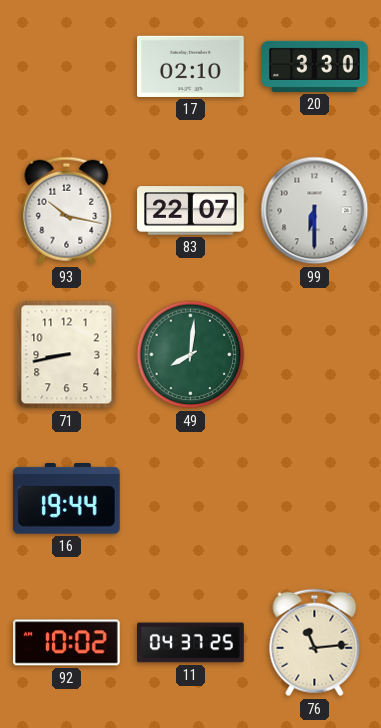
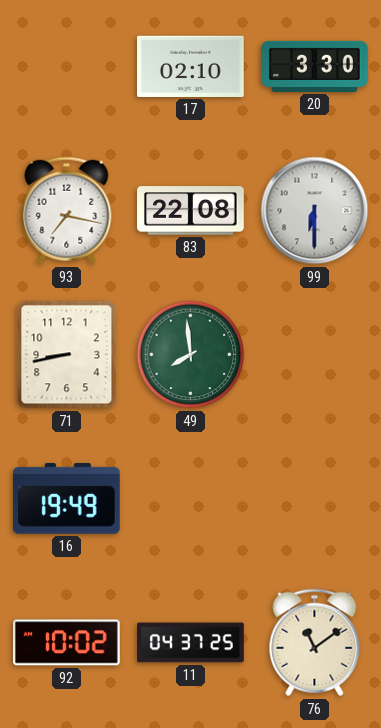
93: 10:17 -> 7:17
83: 22:07 -> 22:08
49: 8:01 -> 7:59
16: 19:44 -> 19:49
76: 11:14 -> 11:09
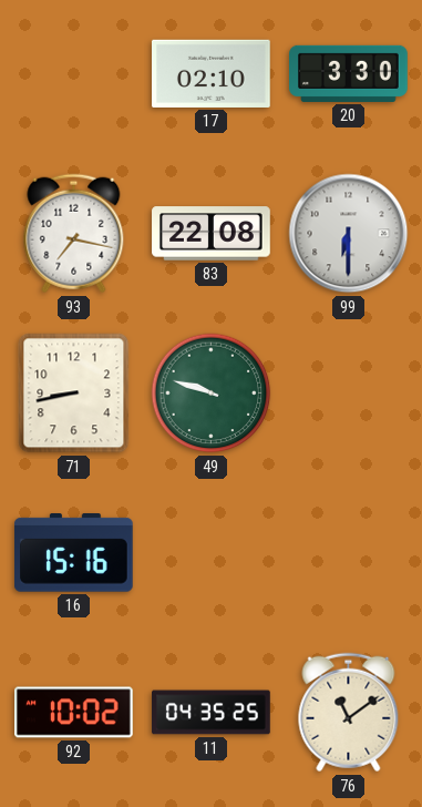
49: 7:59 -> 9:48
16: 19:49 -> 15:16
11: 04:37 -> 04:35
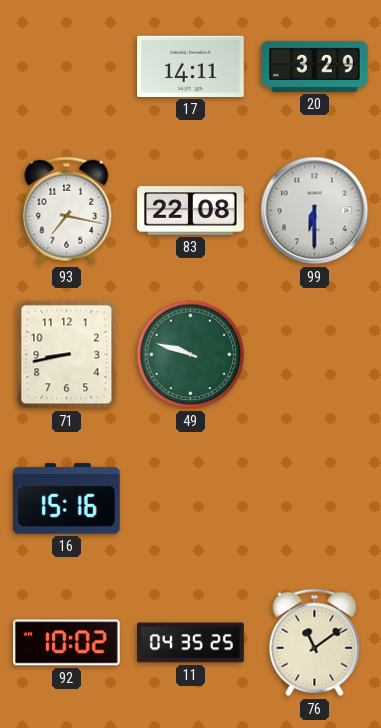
17: 02:10 -> 14:11
20: 3:30 -> 3:29
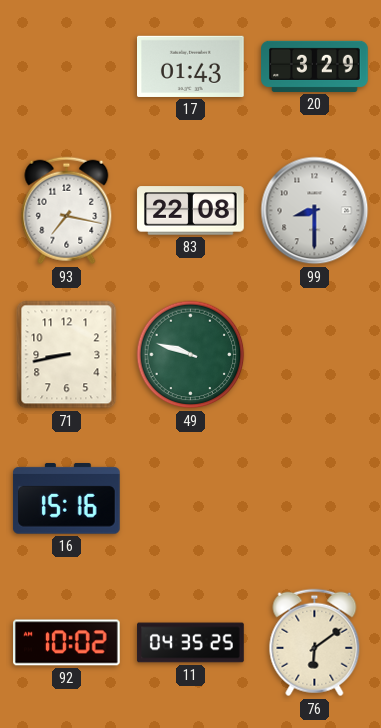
17: 14:11 -> 01:43
99: 6:30 -> 8:30
76: 11:09 -> 6:09
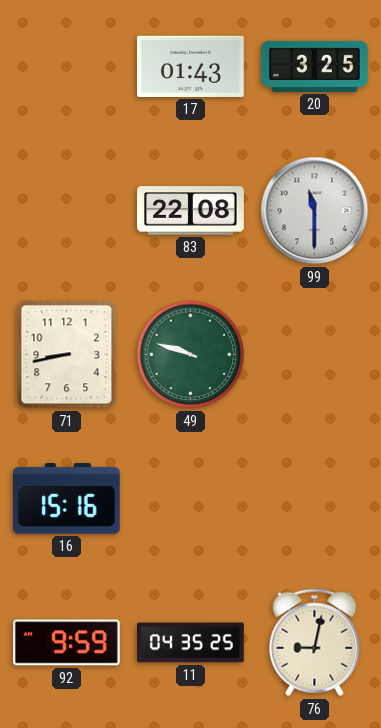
20: 3:29 -> 3:25
93: 7:17 -> none
99: 8:30 -> 11:30
92: 10:02 -> 9:59
76: 6:09 -> 9:02
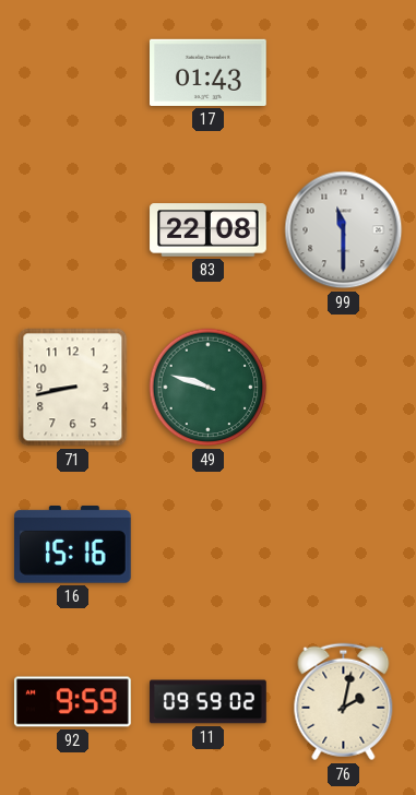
20: 3:25 -> none
11: 04:35 -> 09:59
76: 9:02 -> 2:02
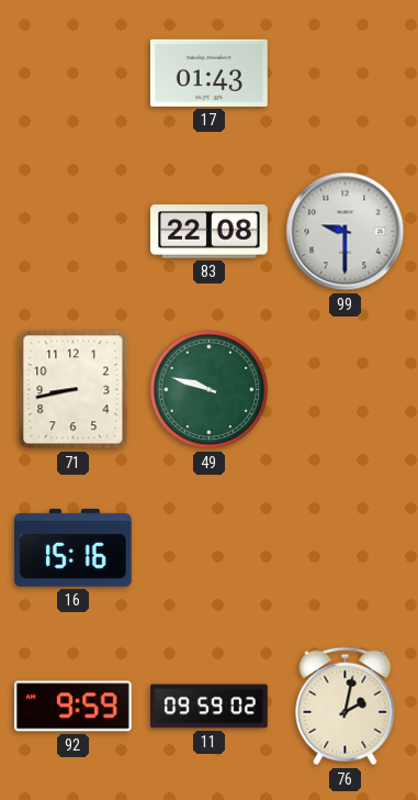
99: 11:30 -> 9:30
